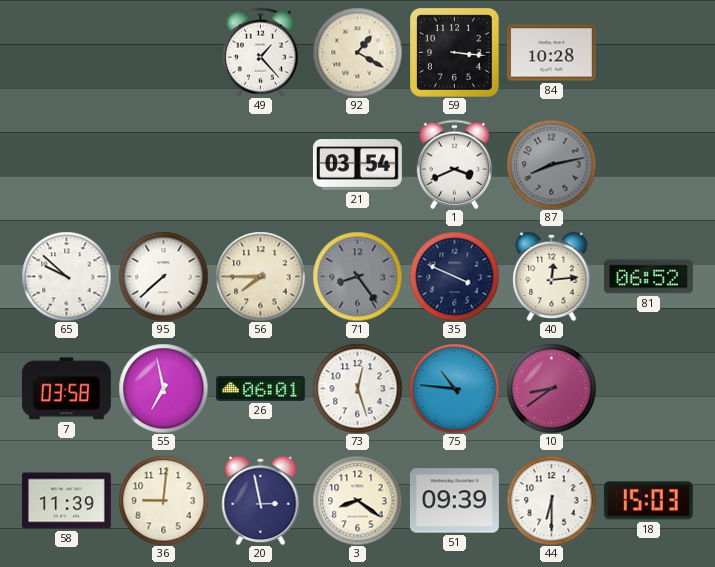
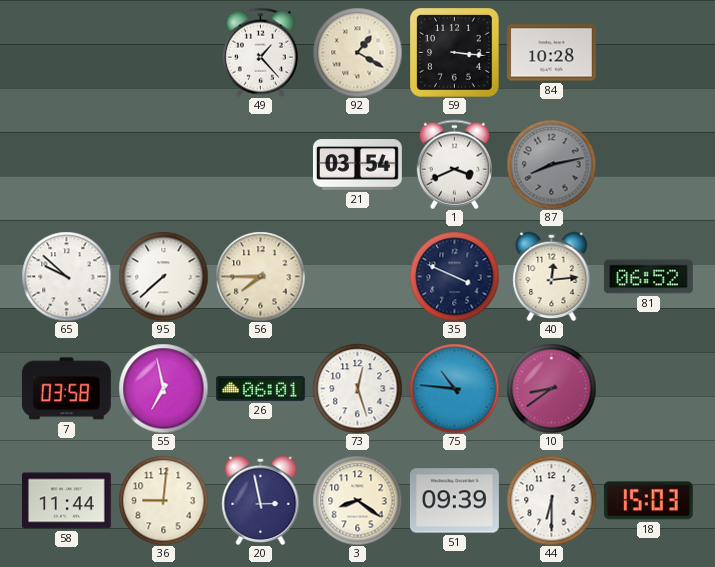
71: 8:24 -> none
58: 11:39 -> 11:44
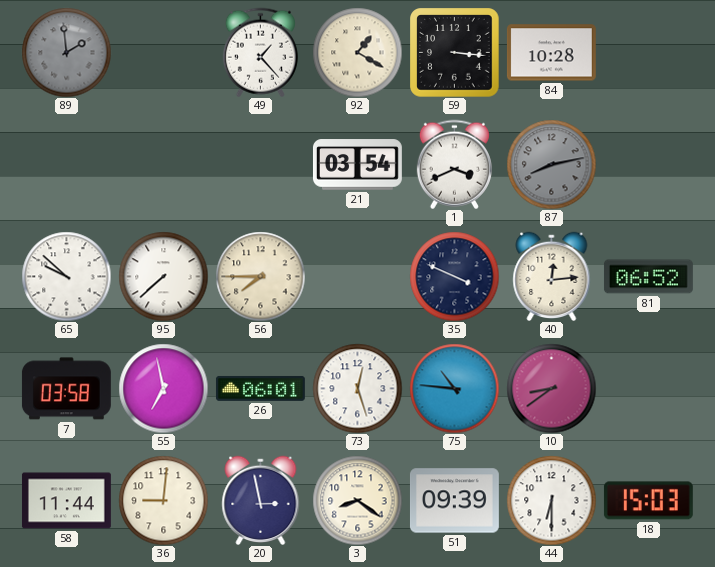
89: none -> 1:59
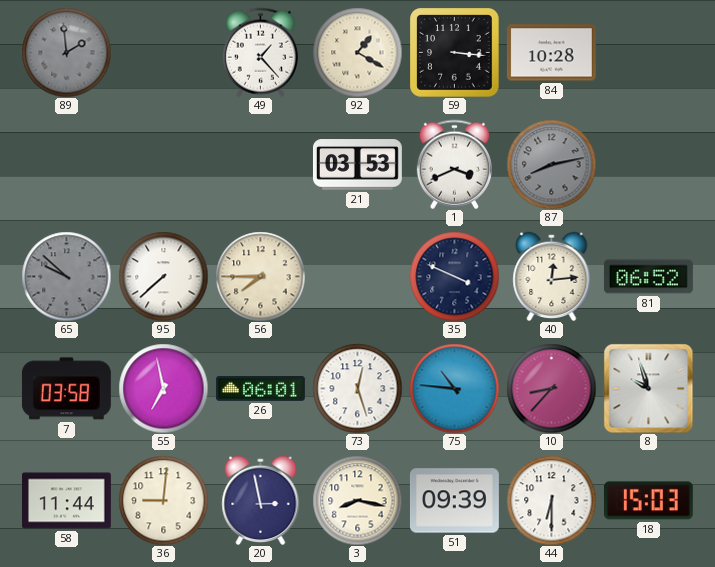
21: 03:54 -> 03:53
65 dial: white -> grey
10: 8:39 -> 8:37
8: none -> 9:57
3: 8:21 -> 8:17
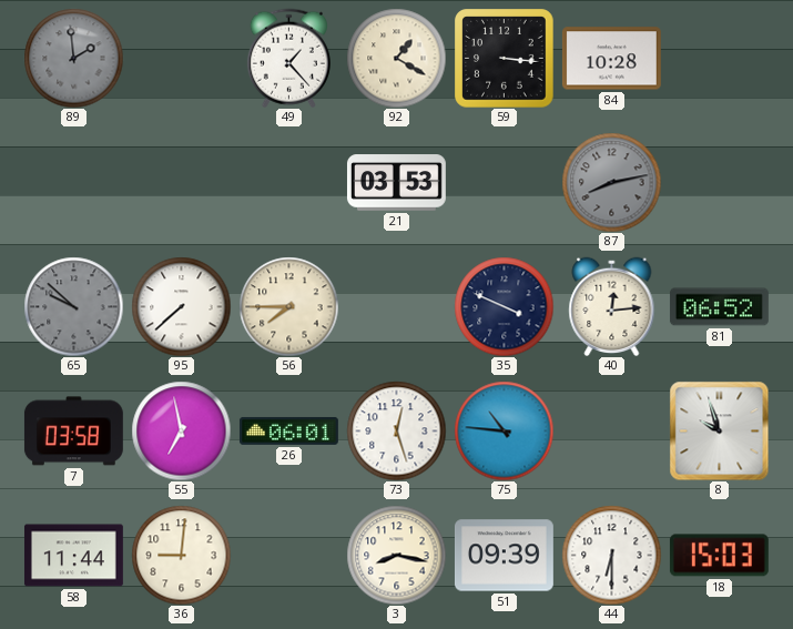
1: 3:41 -> none
10: 8:37 -> none
20: 2:58 -> none
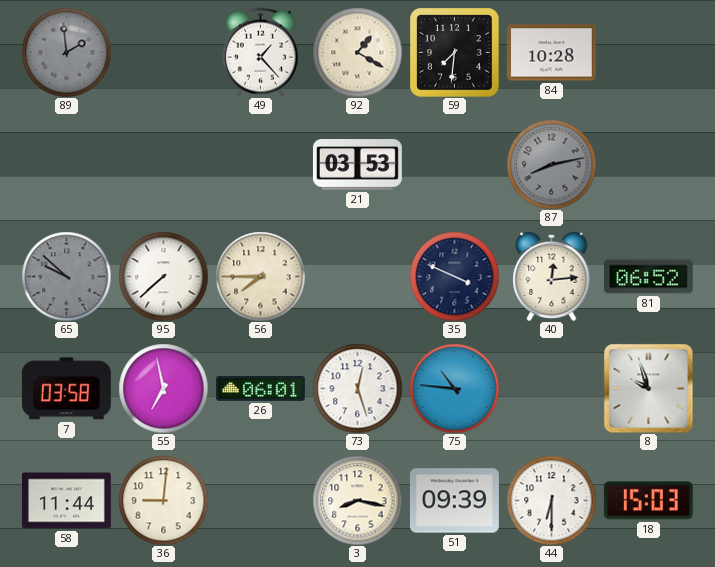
59: 3:16 -> 7:31
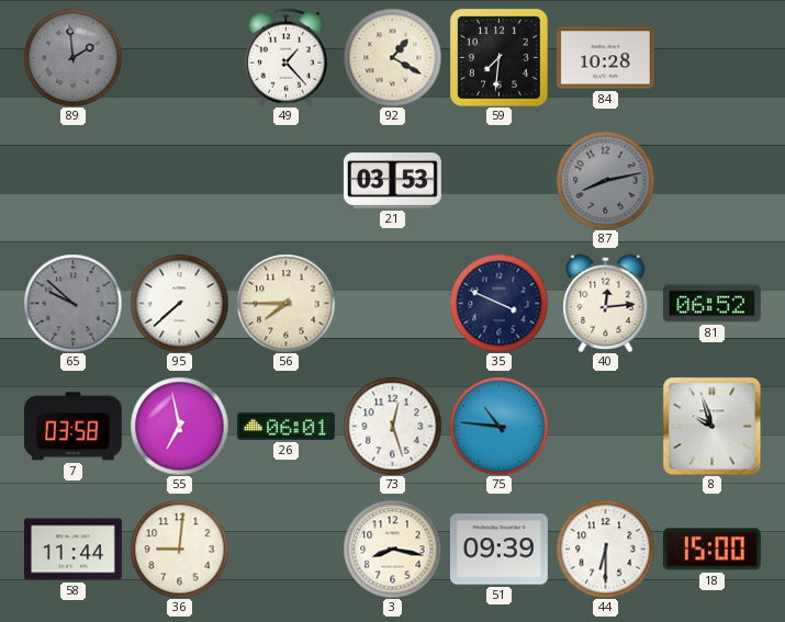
18: 15:03 -> 15:00
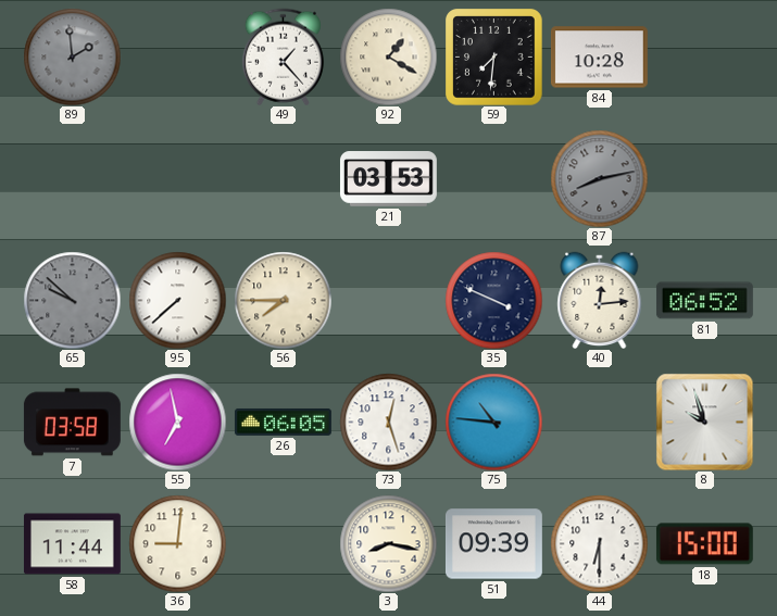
26: 06:01 -> 06:05
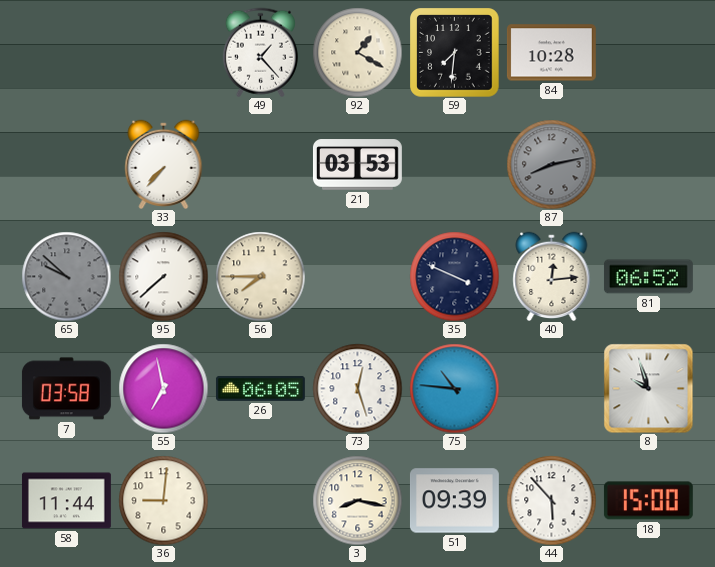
89: 1:59 -> none
33: none -> 7:37
44: 6:30 -> 5:53
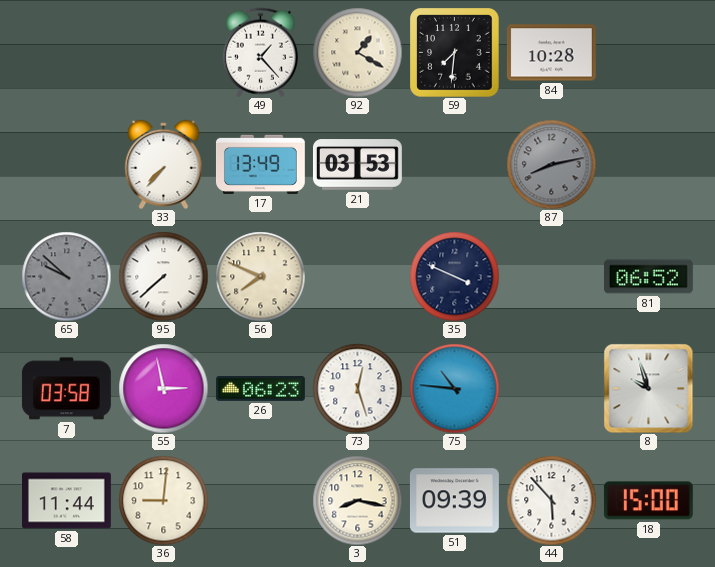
17: none -> 13:49
56: 7:45 -> 7:49
40: 12:14 -> none
55: 6:58 -> 2:58
26: 06:05 -> 06:23
